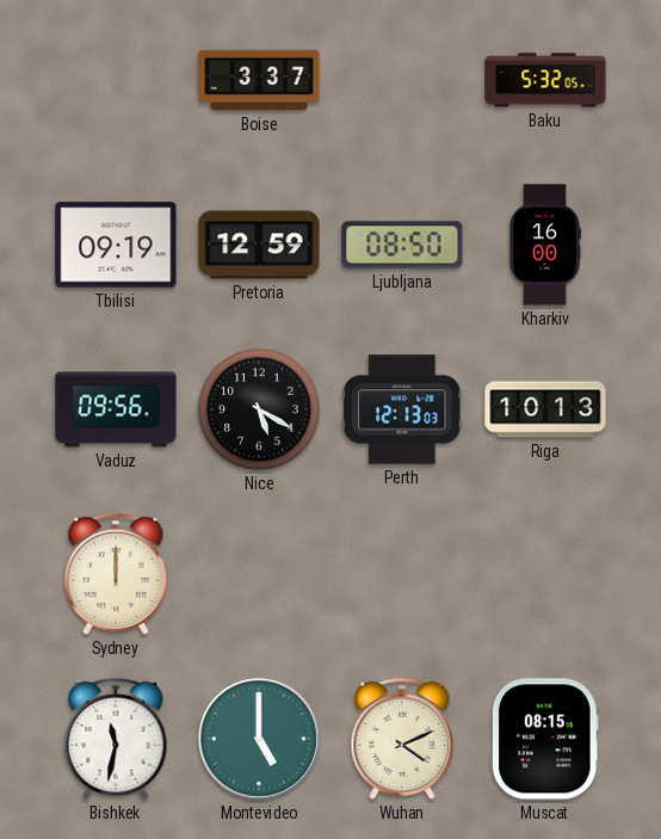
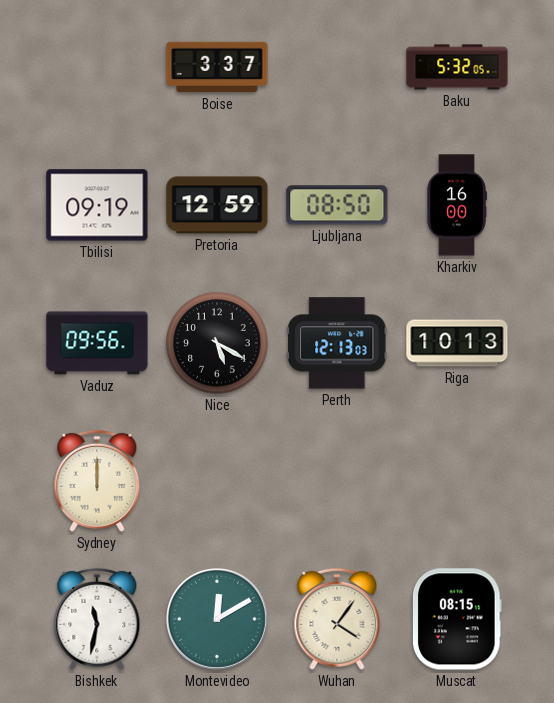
Montevideo: 5:00 -> 12:10
Wuhan: 4:11 -> 4:06
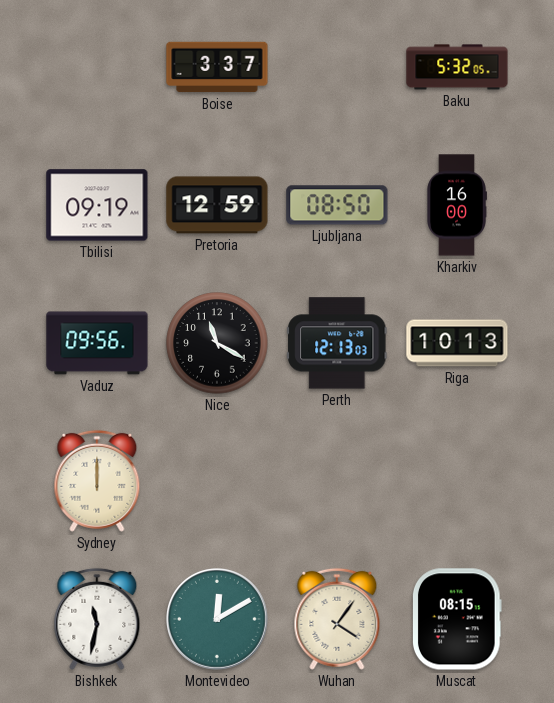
Nice: 5:20 -> 11:20
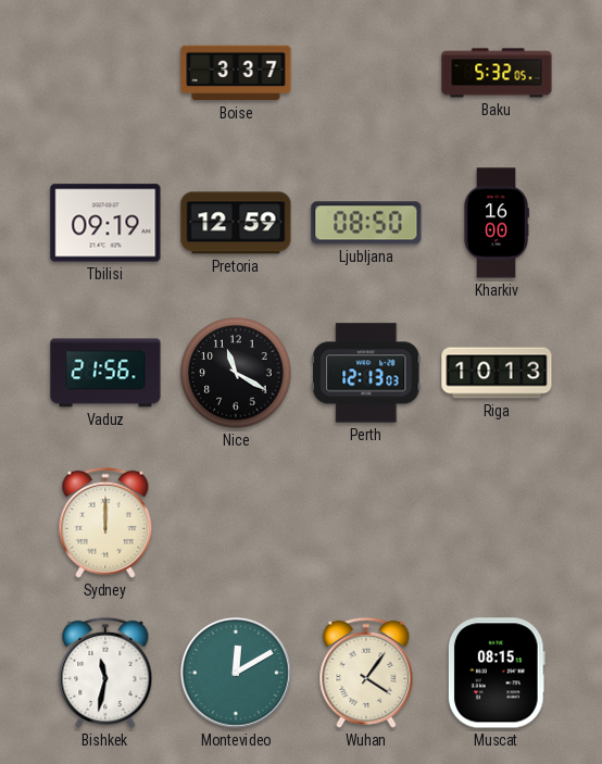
Vaduz: 09:56 -> 21:56
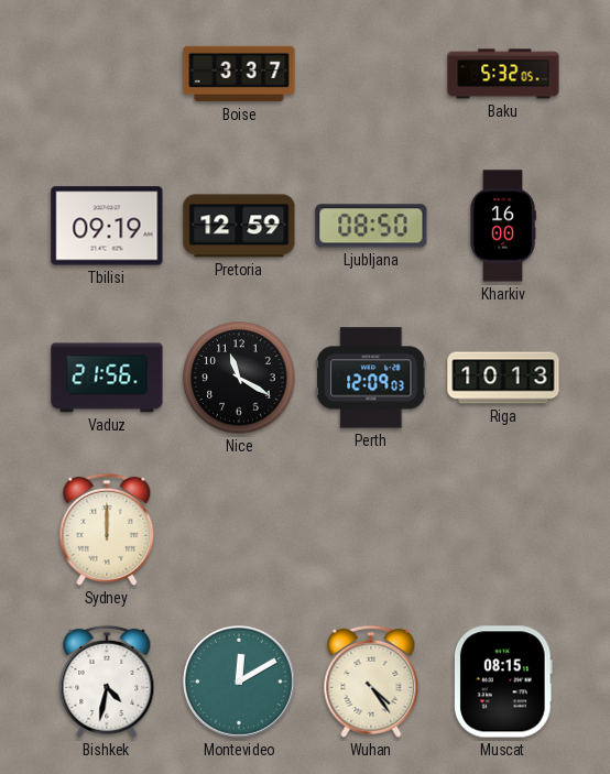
Perth: 12:13 -> 12:09
Bishkek: 11:32 -> 4:32
Wuhan: 4:06 -> 4:24
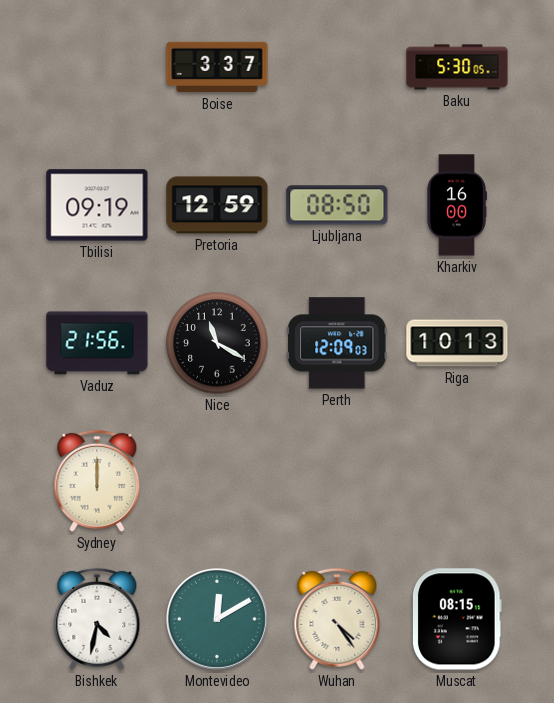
Baku: 5:32 -> 5:30
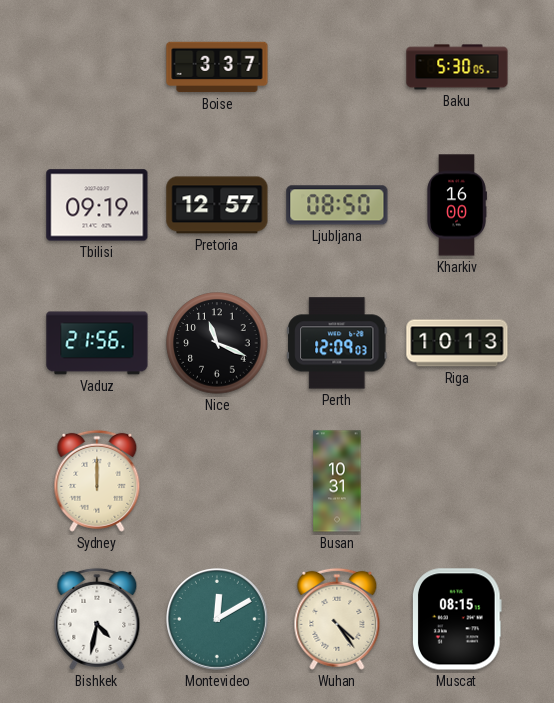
Pretoria: 12:59 -> 12:57
Nice: 11:20 -> 11:19
Busan: none -> 10:31
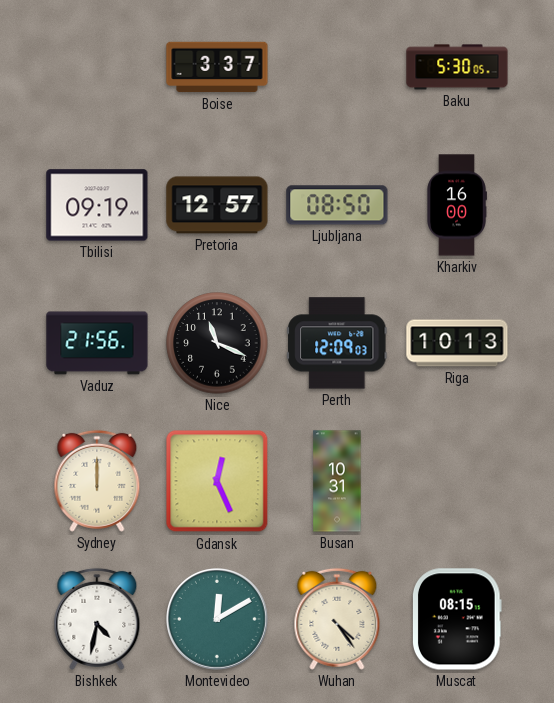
Gdansk: none -> 12:26
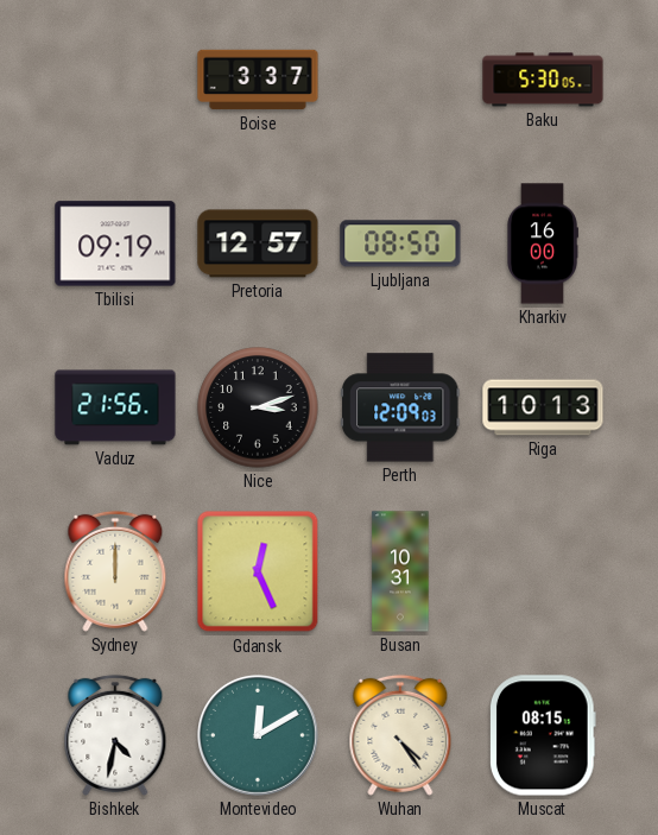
Nice: 11:19 -> 3:12
